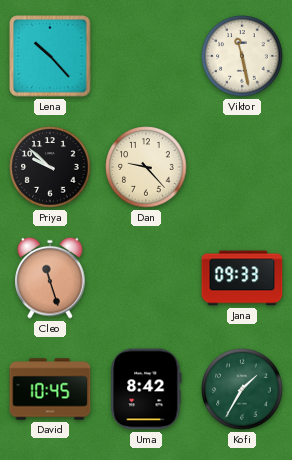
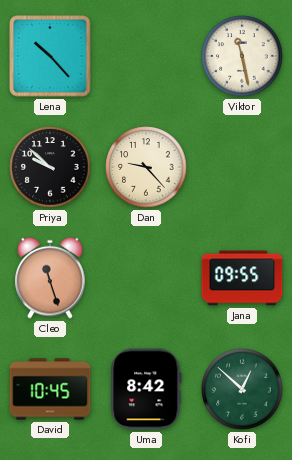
Jana: 09:33 -> 09:55
Kofi: 1:35 -> 12:52
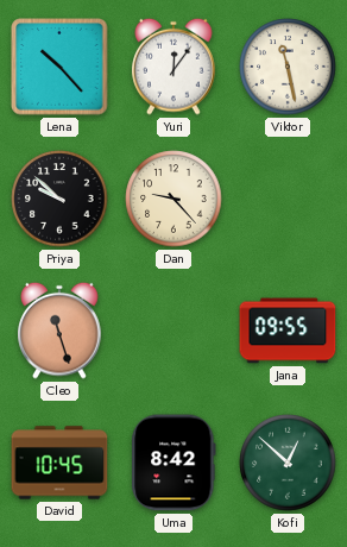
Yuri: none -> 12:06
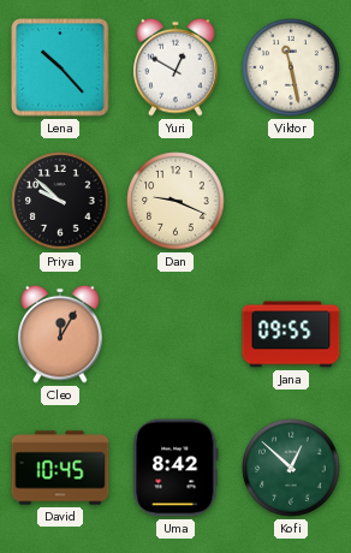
Yuri: 12:06 -> 12:50
Dan: 9:23 -> 9:19
Cleo: 11:27 -> 12:05
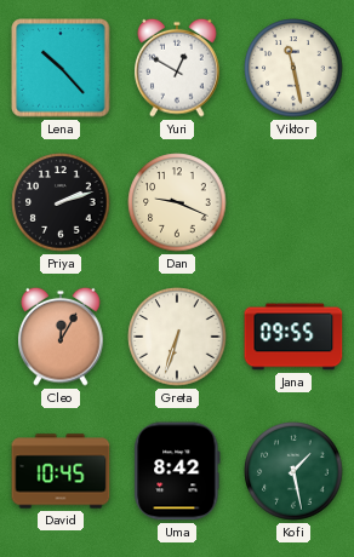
Priya: 9:52 -> 2:12
Greta: none -> 6:33
Kofi: 12:52 -> 1:28
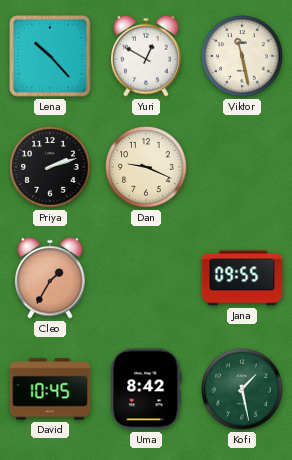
Cleo: 12:05 -> 1:35
Greta: 6:33 -> none
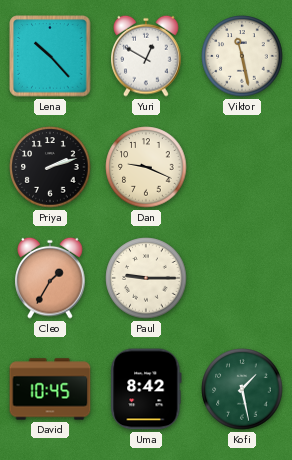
Paul: none -> 9:15
Jana: 09:55 -> none
